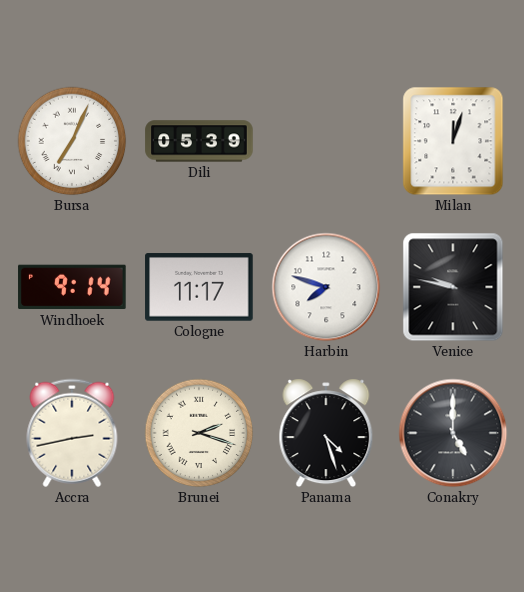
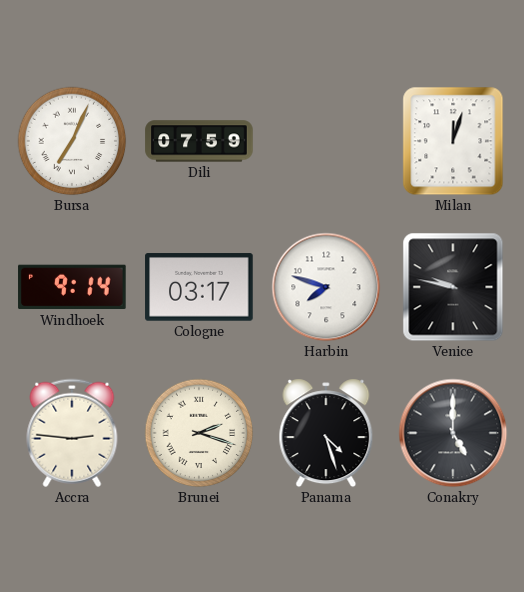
Dili: 05:39 -> 07:59
Cologne: 11:17 -> 03:17
Accra: 2:43 -> 2:46
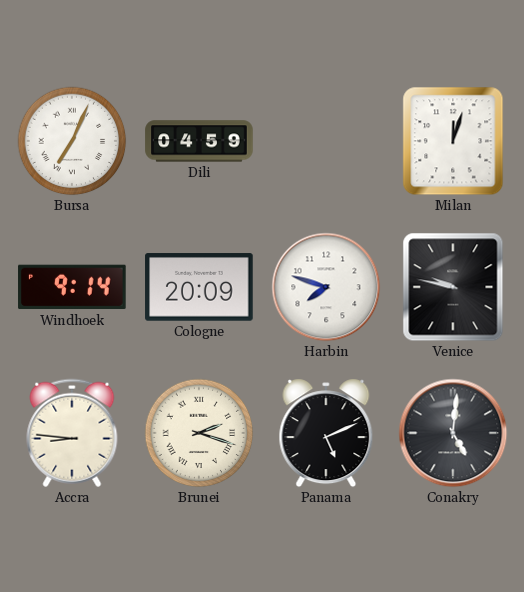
Dili: 07:59 -> 04:59
Cologne: 03:17 -> 20:09
Accra: 2:46 -> 8:46
Panama: 4:27 -> 5:11
Conakry: 5:00 -> 5:01
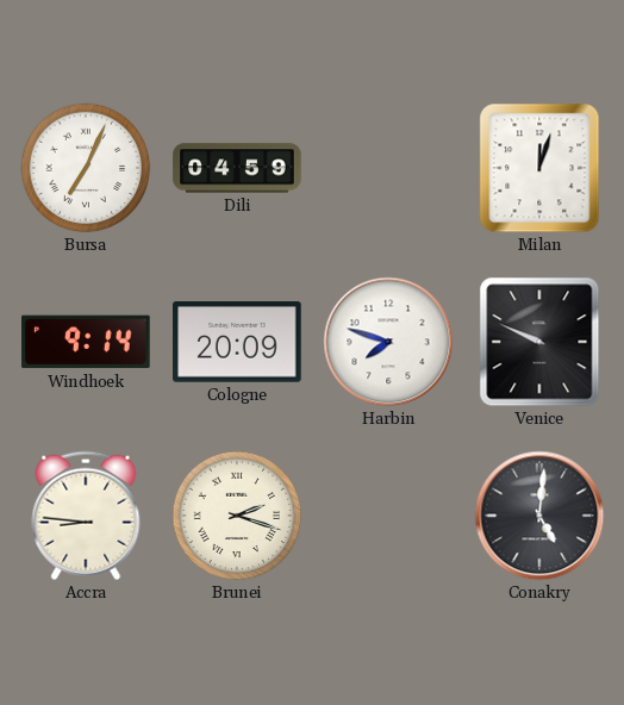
Venice: 9:47 -> 9:49
Panama: 5:11 -> none
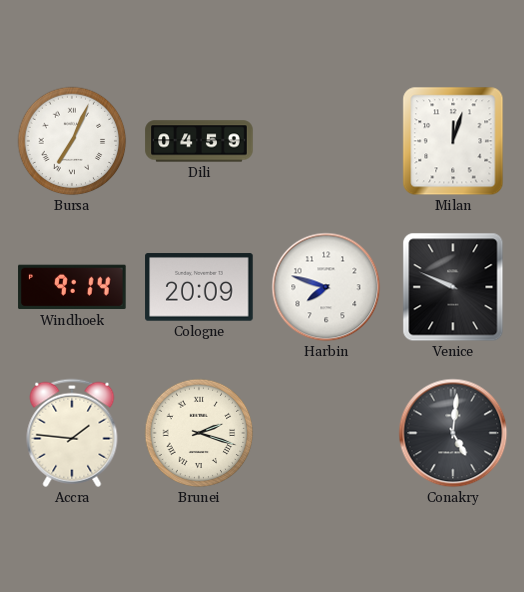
Accra: 8:46 -> 1:46
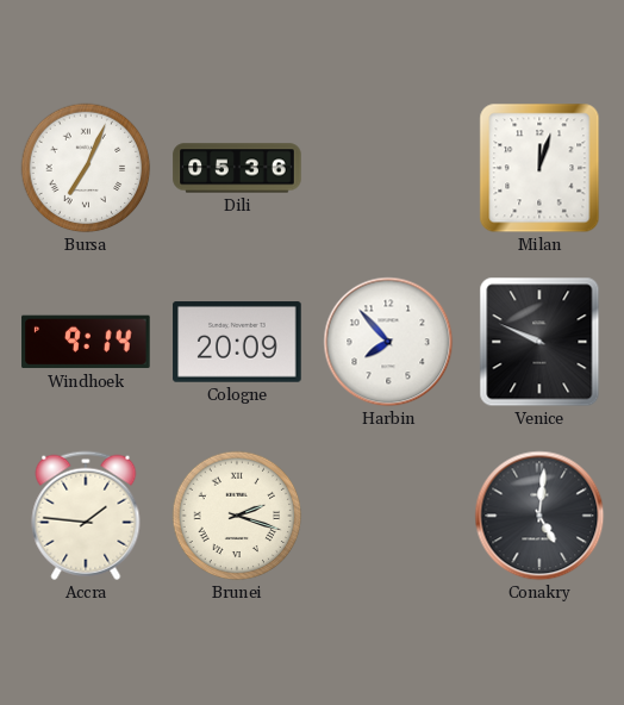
Dili: 04:59 -> 05:36
Harbin: 7:48 -> 7:53
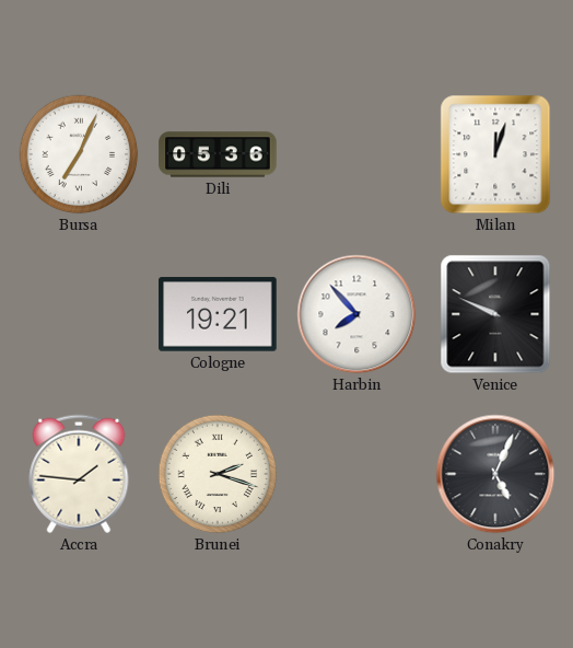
Windhoek: 9:14 -> none
Cologne: 20:09 -> 19:21
Conakry: 5:01 -> 5:04
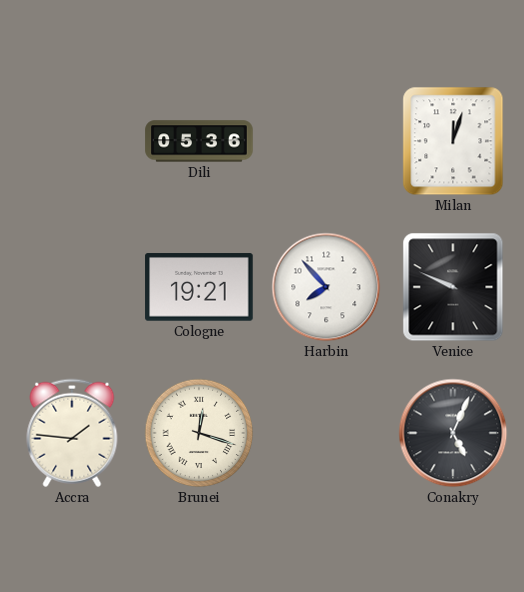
Bursa: 7:04 -> none
Brunei: 2:18 -> 12:18
